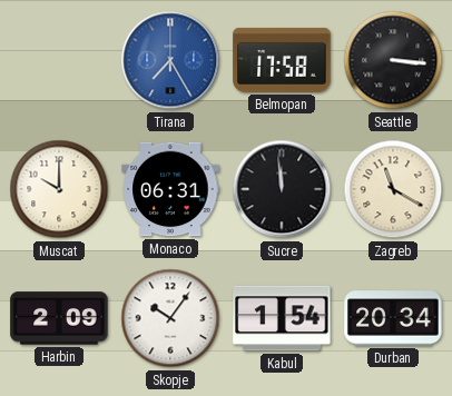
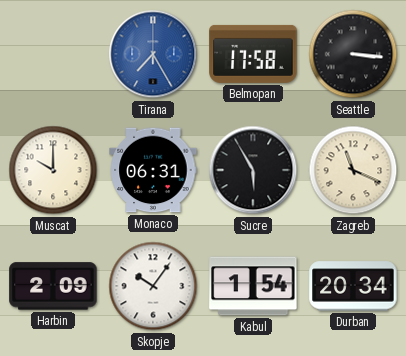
Sucre: 11:59 -> 5:55
Zagreb: 11:20 -> 11:19
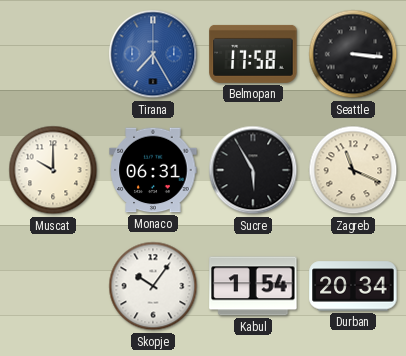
Harbin: 2:09 -> none
